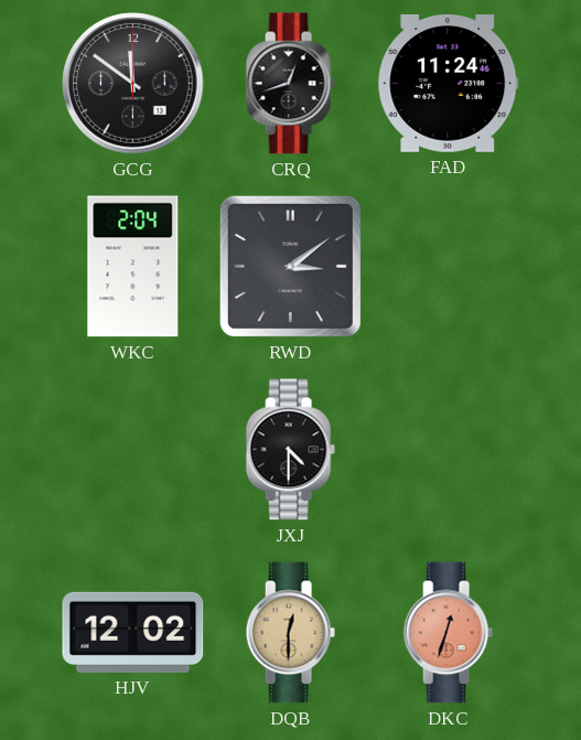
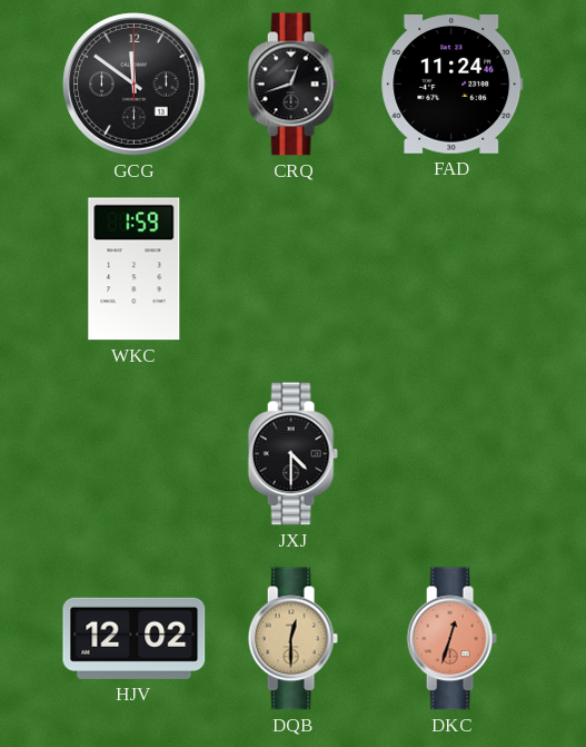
WKC: 2:04 -> 1:59
RWD: 3:09 -> none
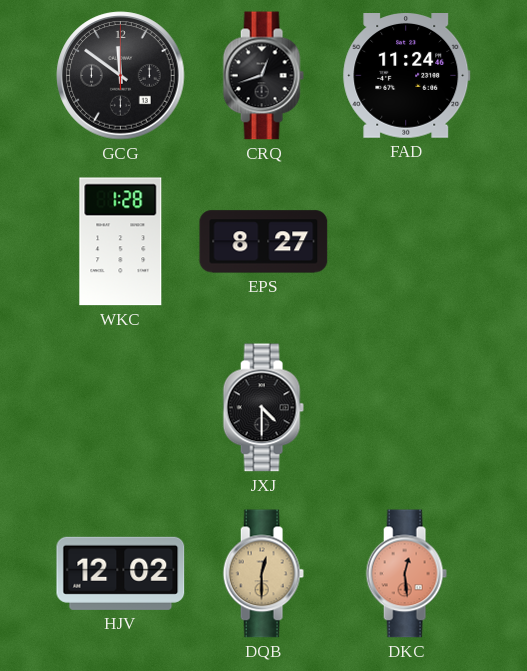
WKC: 1:59 -> 1:28
EPS: none -> 8:27
DKC: 12:33 -> 12:29
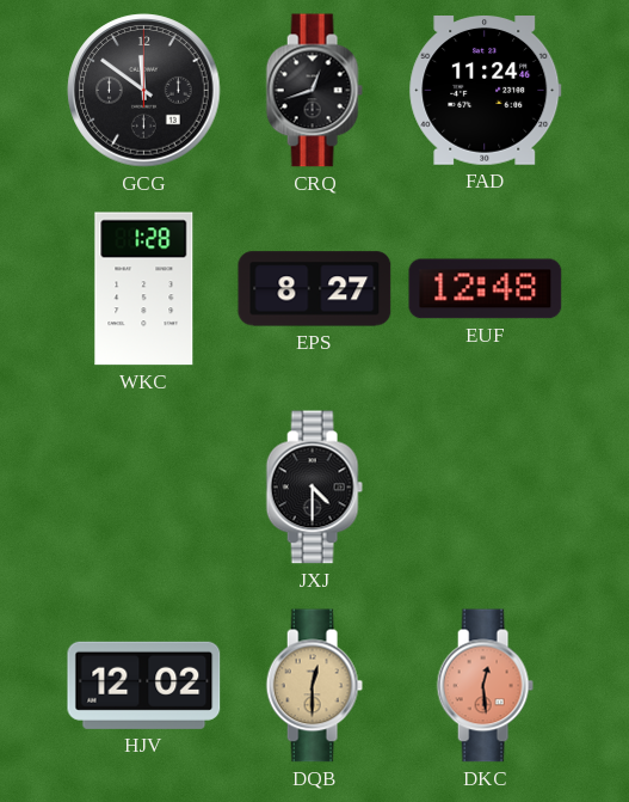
EUF: none -> 12:48
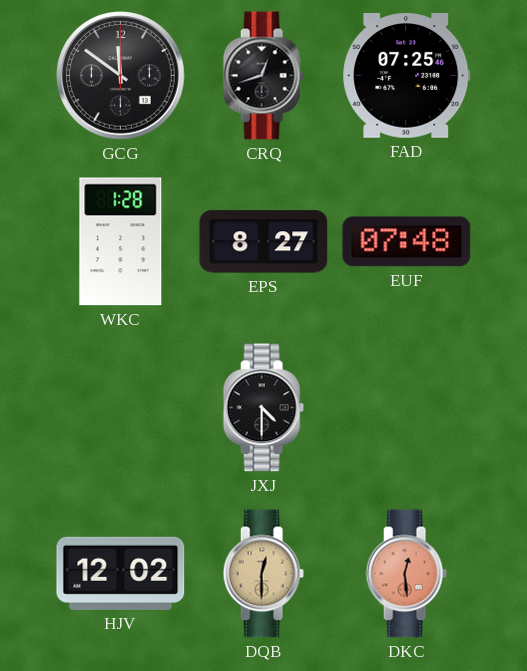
FAD: 11:24 -> 07:25
EUF: 12:48 -> 07:48
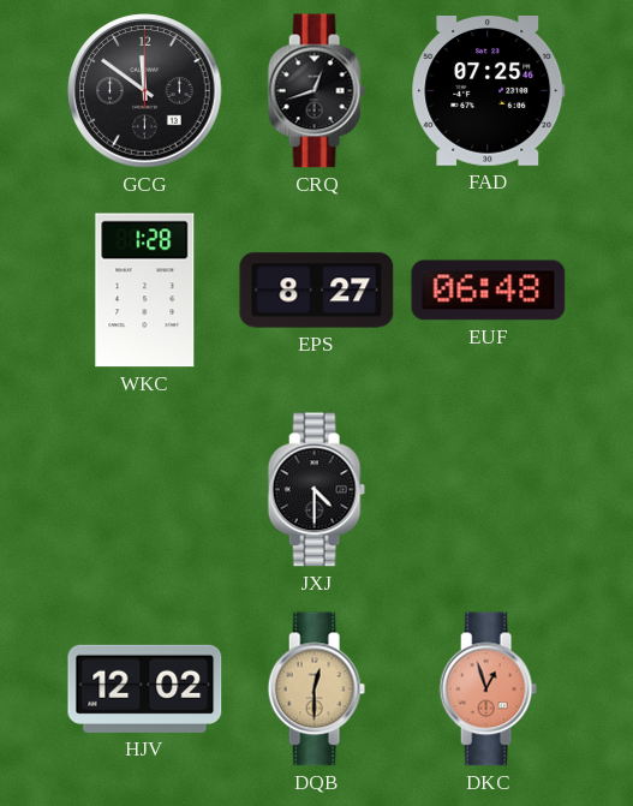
EUF: 07:48 -> 06:48
DKC: 12:29 -> 12:57
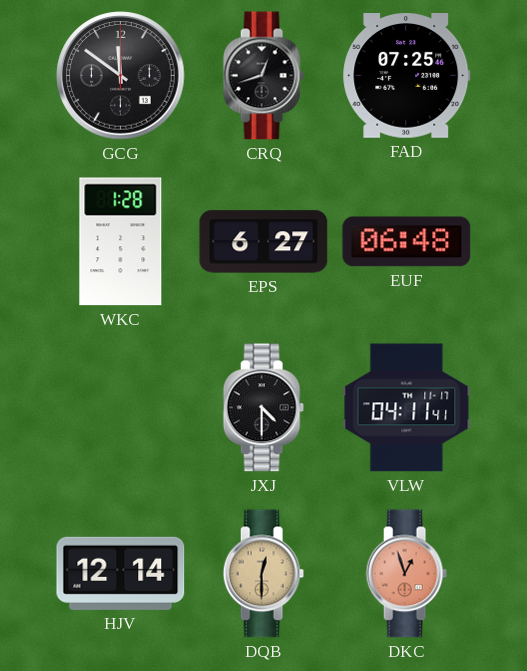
EPS: 8:27 -> 6:27
VLW: none -> 04:11
HJV: 12:02 -> 12:14
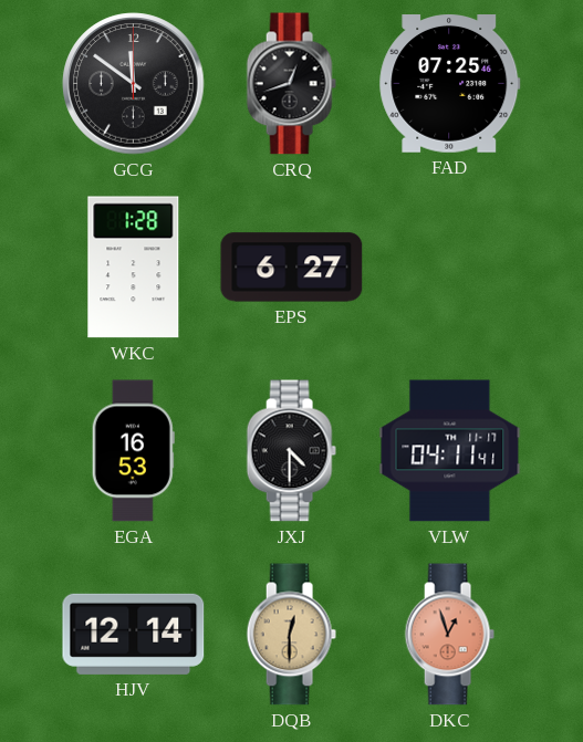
EUF: 06:48 -> none
EGA: none -> 16:53
